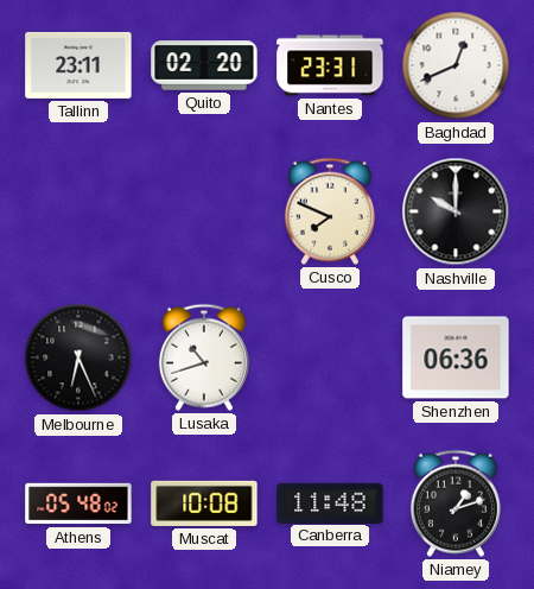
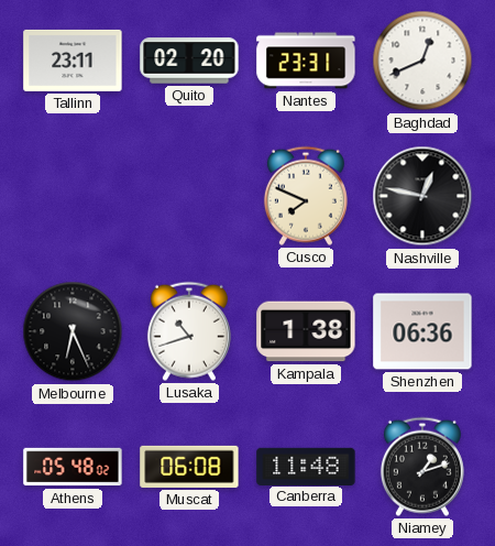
Nashville: 10:00 -> 12:47
Kampala: none -> 1:38
Muscat: 10:08 -> 06:08
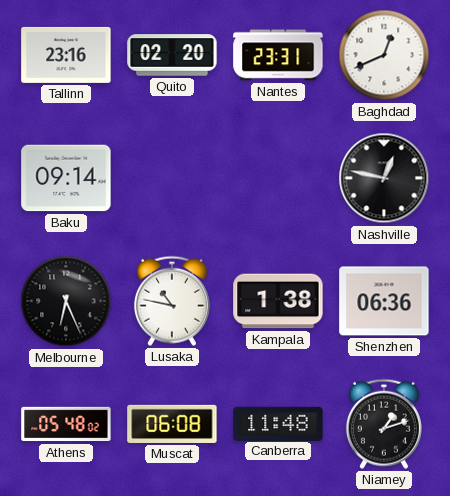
Tallinn: 23:11 -> 23:16
Baku: none -> 09:14
Cusco: 7:49 -> none
Lusaka: 10:42 -> 10:47
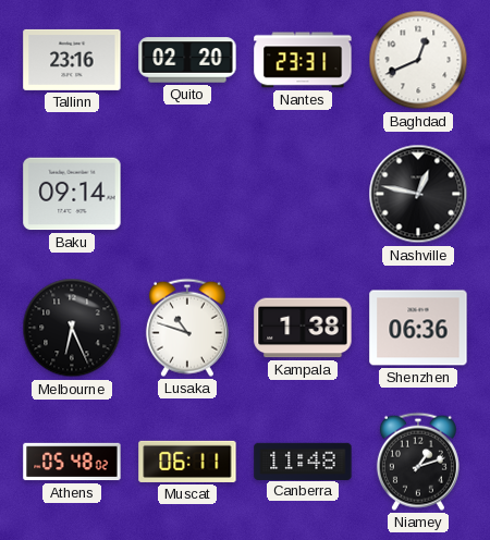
Lusaka: 10:47 -> 10:48
Muscat: 06:08 -> 06:11
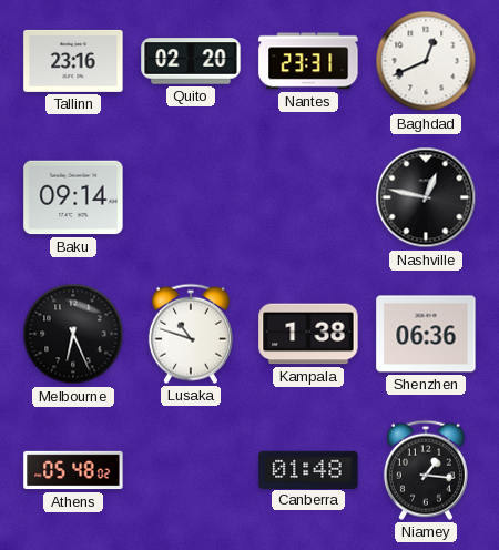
Muscat: 06:11 -> none
Canberra: 11:48 -> 01:48
Niamey: 1:12 -> 1:16
